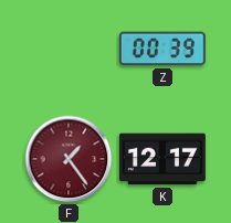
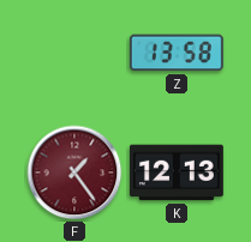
Z: 00:39 -> 13:58
K: 12:17 -> 12:13
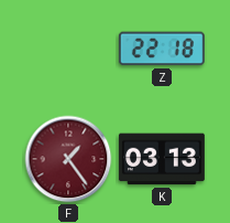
Z: 13:58 -> 22:18
K: 12:13 -> 03:13
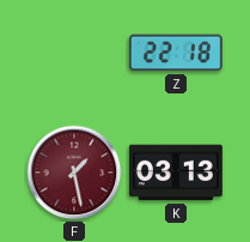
F: 1:24 -> 1:28
